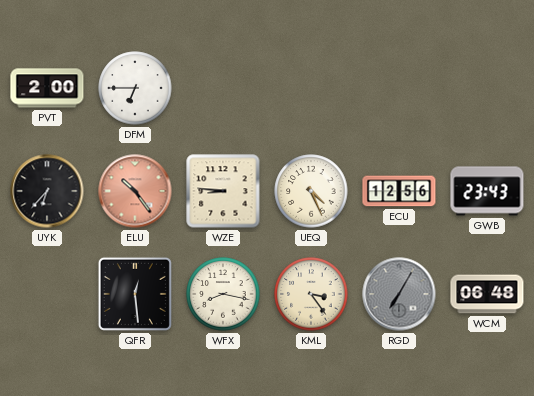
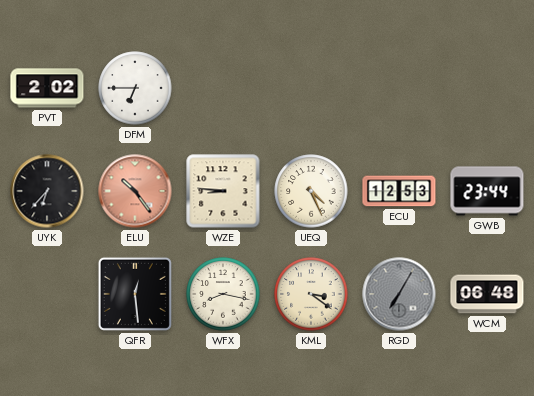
PVT: 2:00 -> 2:02
ECU: 12:56 -> 12:53
GWB: 23:43 -> 23:44
KML: 3:24 -> 3:21
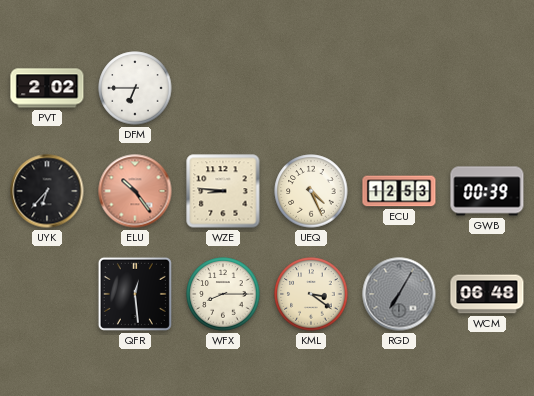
GWB: 23:44 -> 00:39
WFX: 8:17 -> 8:15
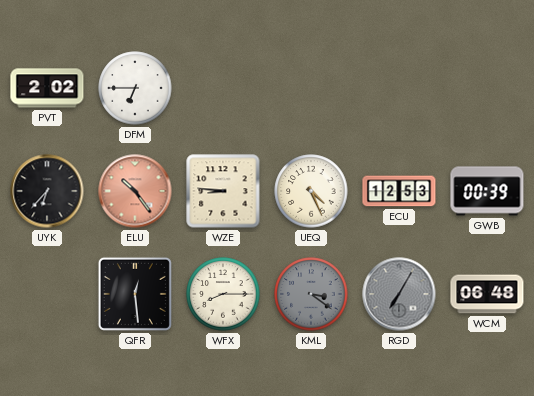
KML dial: cream -> grey
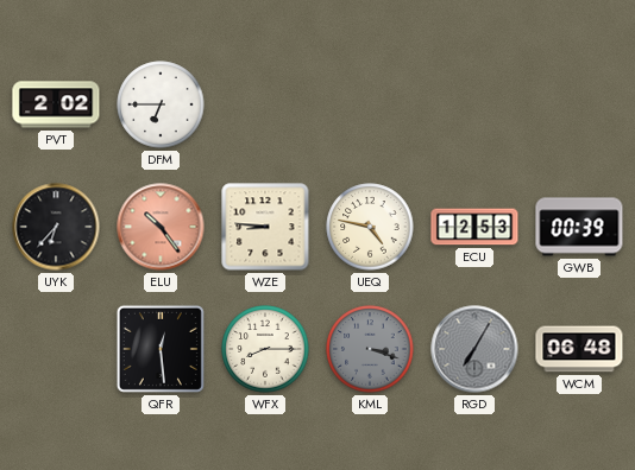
UEQ: 4:26 -> 4:47
KML: 3:21 -> 3:18
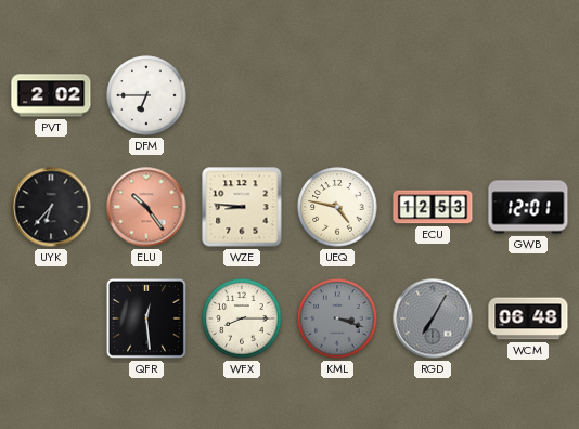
GWB: 00:39 -> 12:01
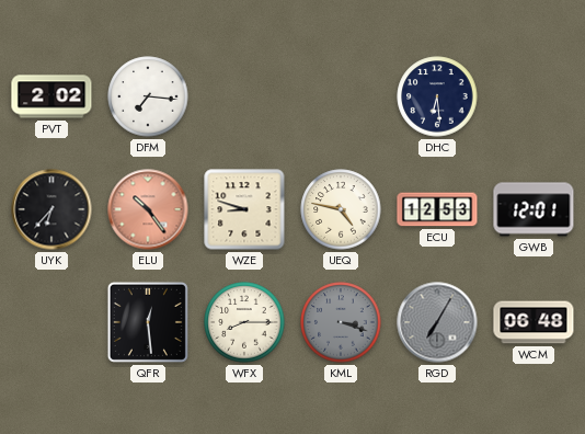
DFM: 6:45 -> 7:16
DHC: none -> 6:29
WZE: 8:46 -> 8:48
